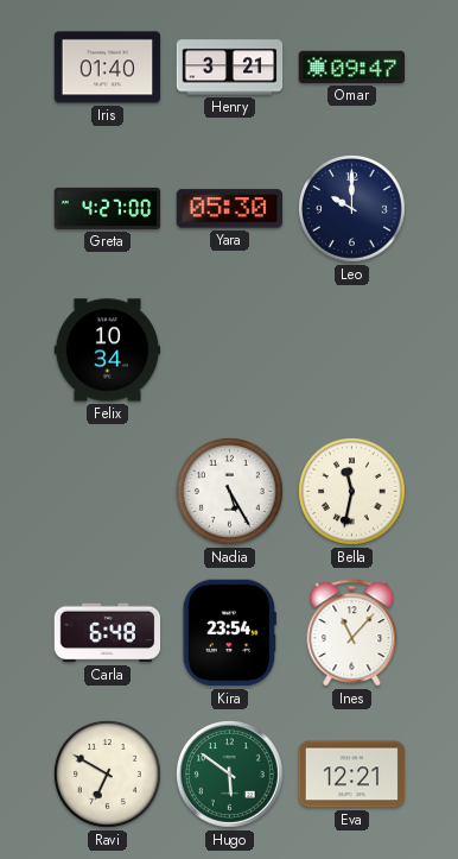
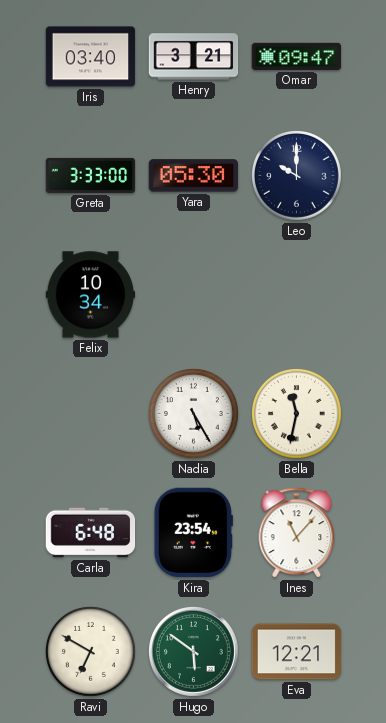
Iris: 01:40 -> 03:40
Greta: 4:27 -> 3:33
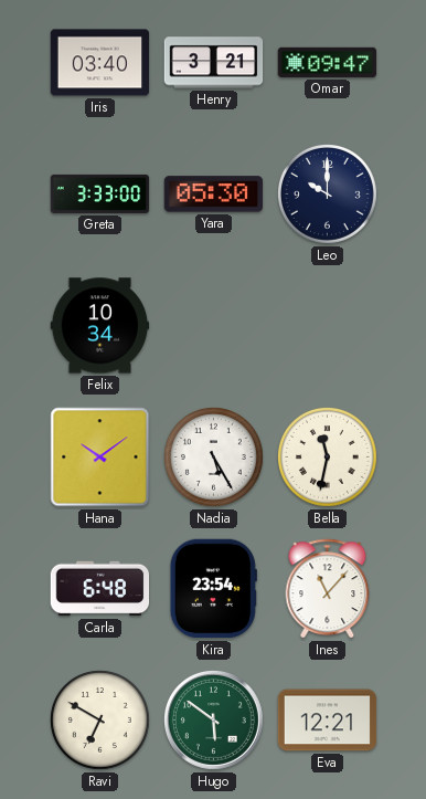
Hana: none -> 10:09
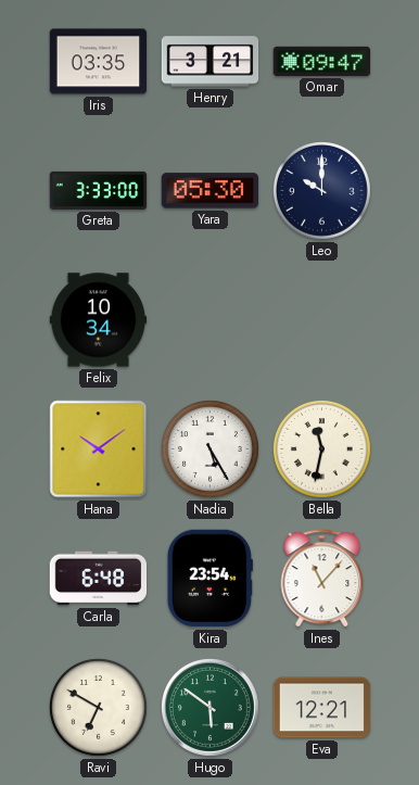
Iris: 03:40 -> 03:35
